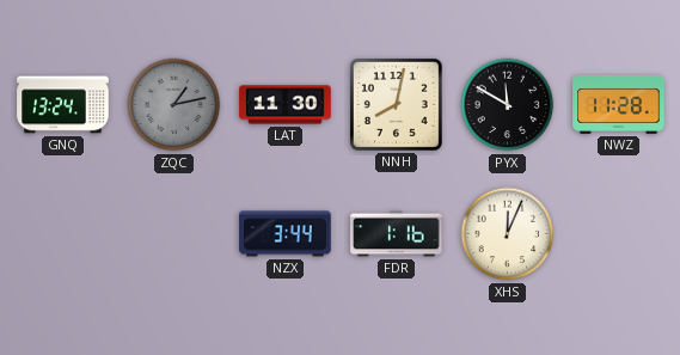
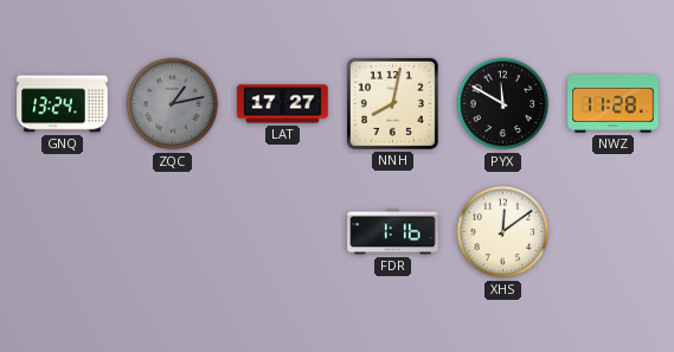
LAT: 11:30 -> 17:27
NZX: 3:44 -> none
XHS: 12:04 -> 12:09
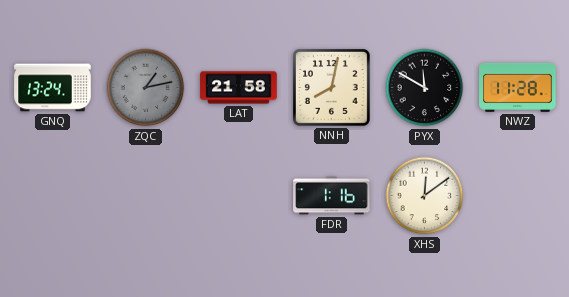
LAT: 17:27 -> 21:58
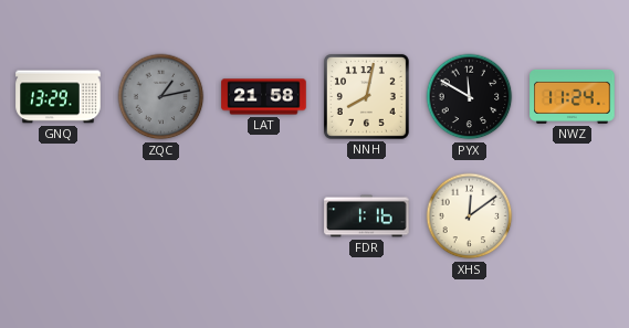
GNQ: 13:24 -> 13:29
NWZ: 11:28 -> 11:24
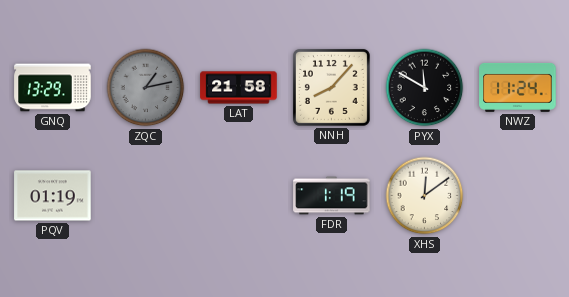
NNH: 8:02 -> 8:07
PQV: none -> 01:19
FDR: 1:16 -> 1:19
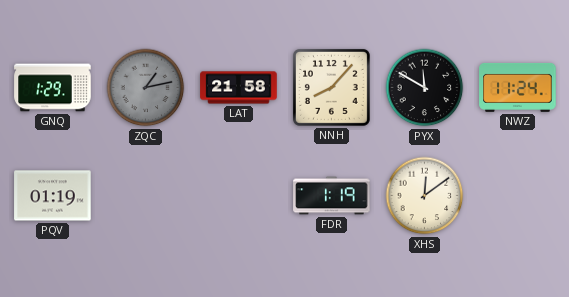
GNQ: 13:29 -> 1:29
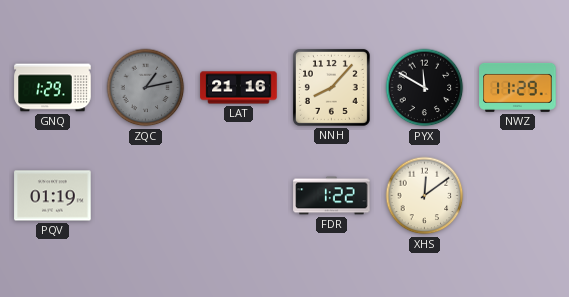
LAT: 21:58 -> 21:16
NWZ: 11:24 -> 11:29
FDR: 1:19 -> 1:22
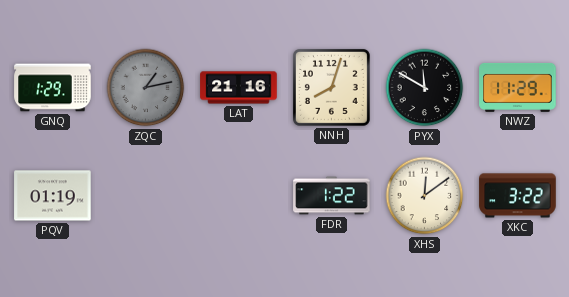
NNH: 8:07 -> 8:03
XKC: none -> 3:22
